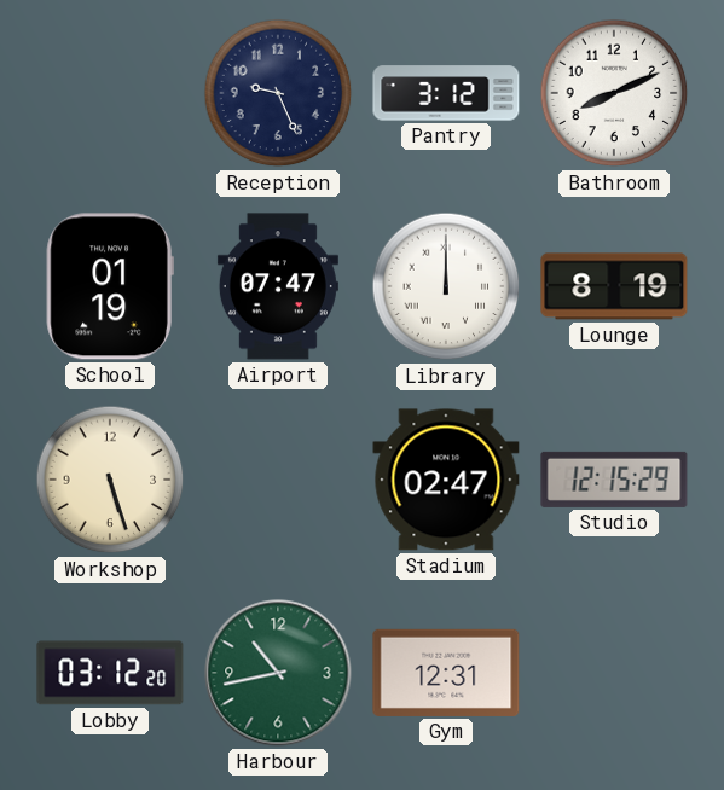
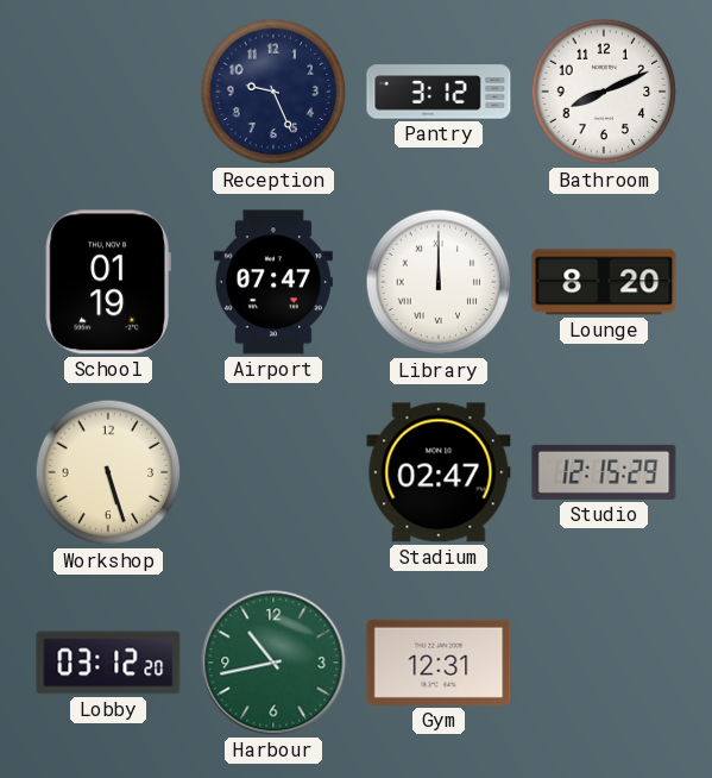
Lounge: 8:19 -> 8:20
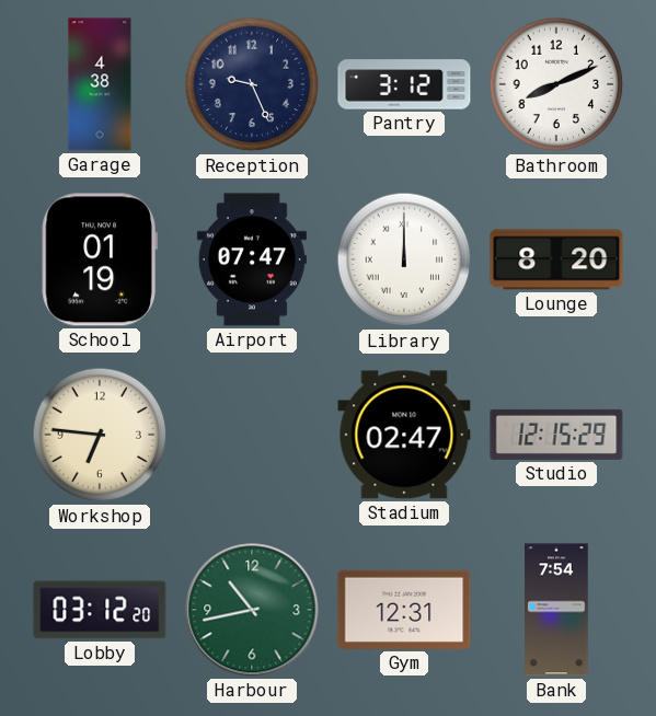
Garage: none -> 4:38
Workshop: 5:27 -> 6:46
Bank: none -> 7:54
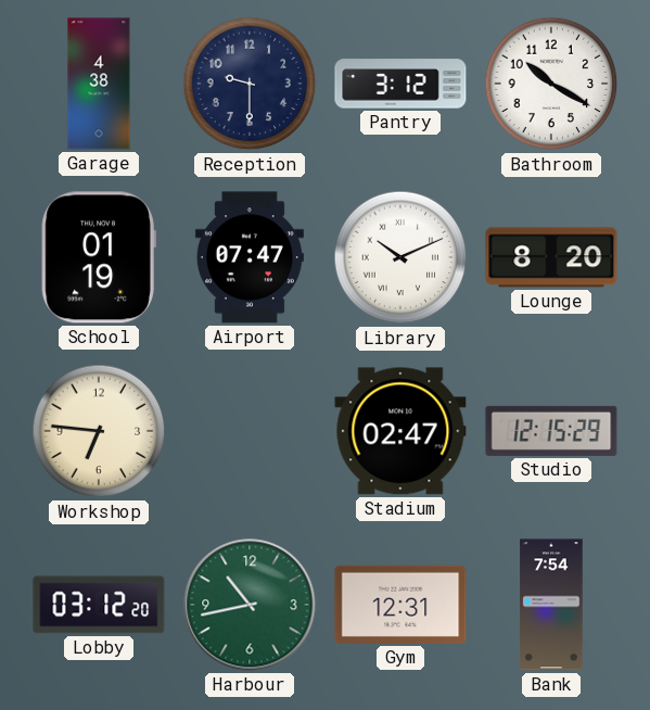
Reception: 9:26 -> 9:30
Bathroom: 8:11 -> 10:20
Library: 12:00 -> 10:11
